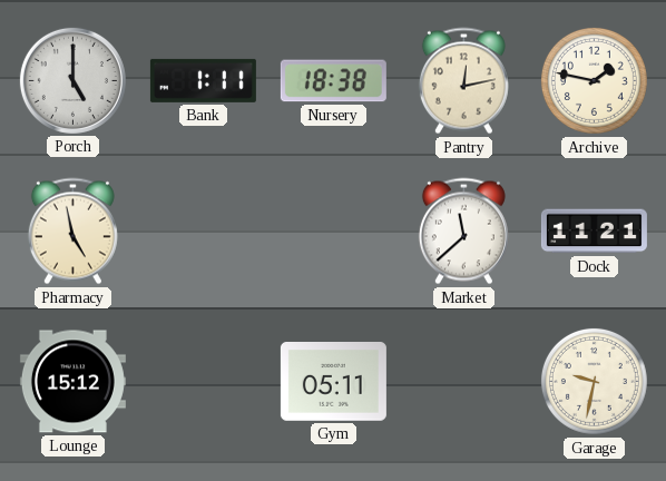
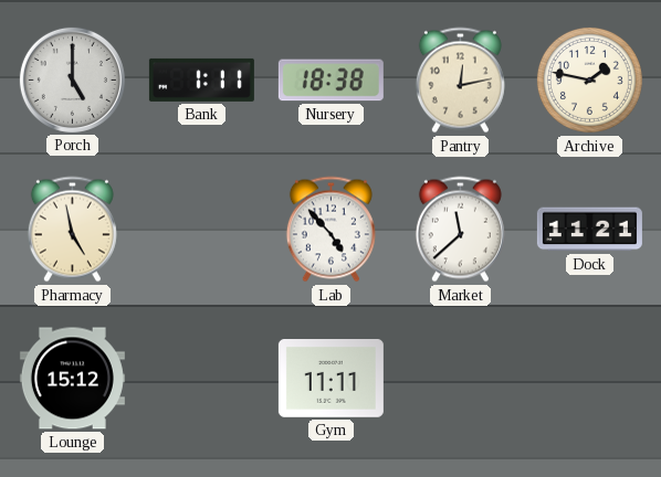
Lab: none -> 4:53
Gym: 05:11 -> 11:11
Garage: 9:32 -> none
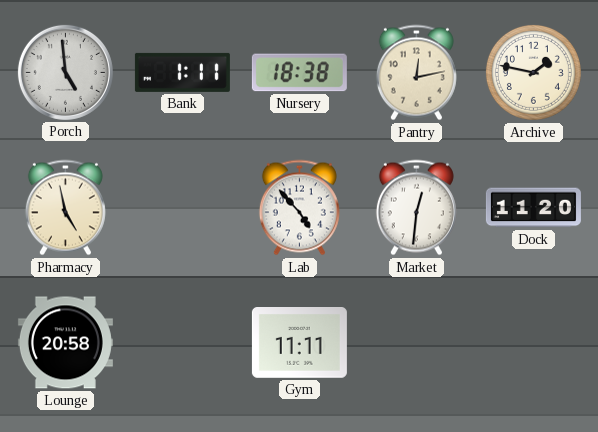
Porch: 5:00 -> 4:59
Market: 11:38 -> 12:31
Dock: 11:21 -> 11:20
Lounge: 15:12 -> 20:58
